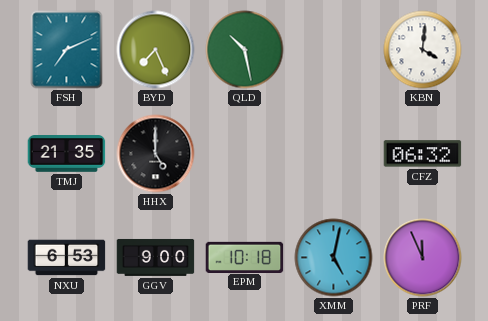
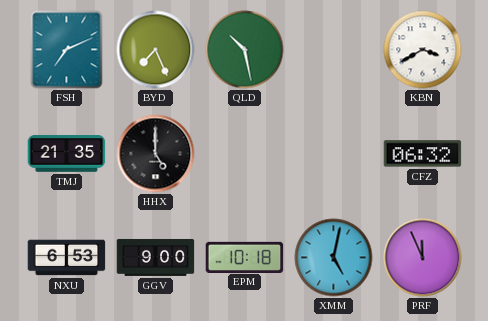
KBN: 4:01 -> 3:40
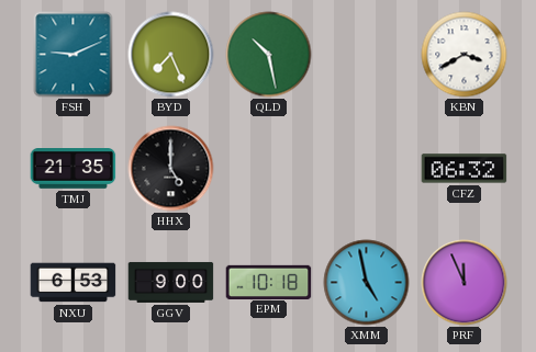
FSH: 7:11 -> 9:11
XMM: 5:02 -> 4:58
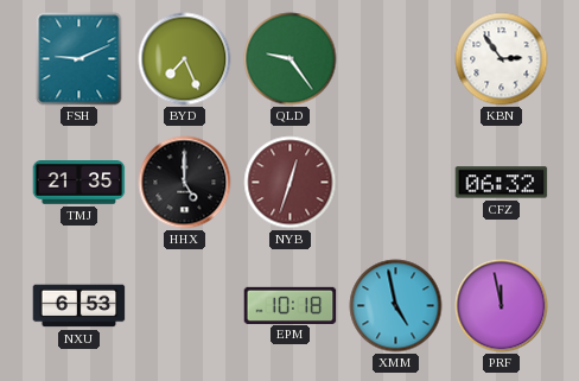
QLD: 10:28 -> 9:24
KBN: 3:40 -> 2:54
NYB: none -> 12:33
GGV: 9:00 -> none
PRF: 11:56 -> 11:58
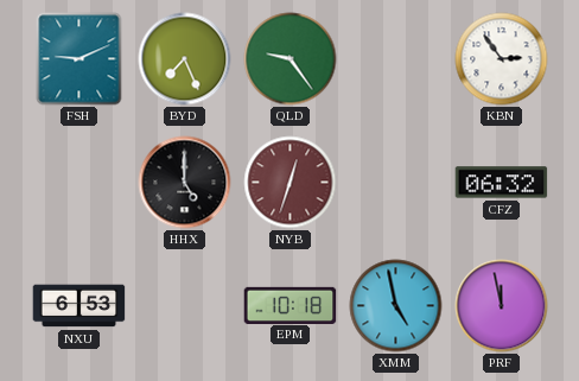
TMJ: 21:35 -> none
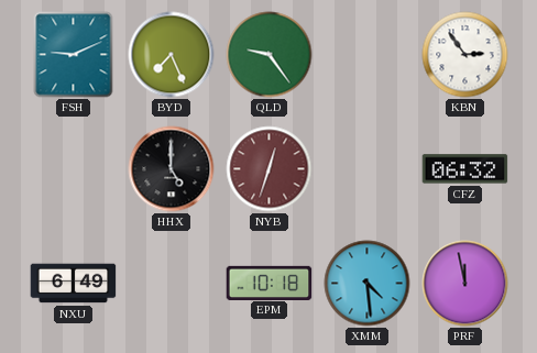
NXU: 6:53 -> 6:49
XMM: 4:58 -> 4:29
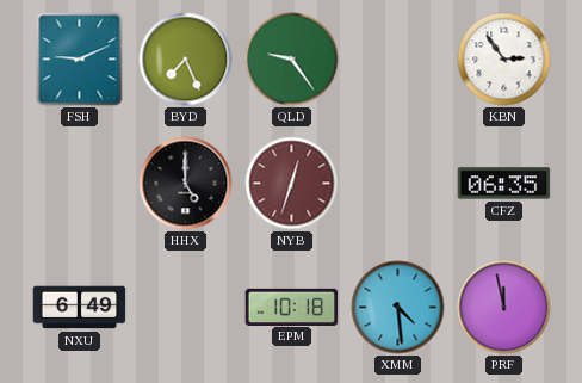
CFZ: 06:32 -> 06:35
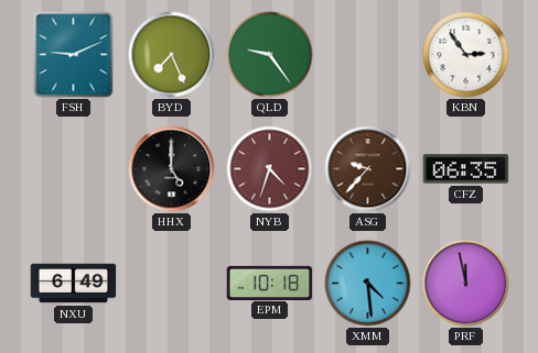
NYB: 12:33 -> 4:33
ASG: none -> 9:37
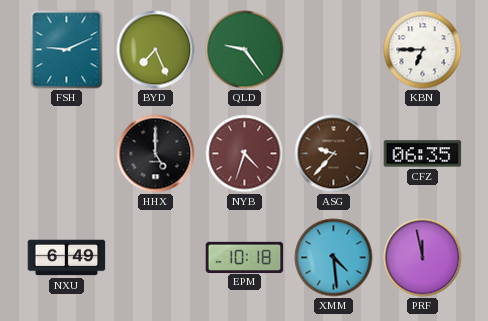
KBN: 2:54 -> 6:45
